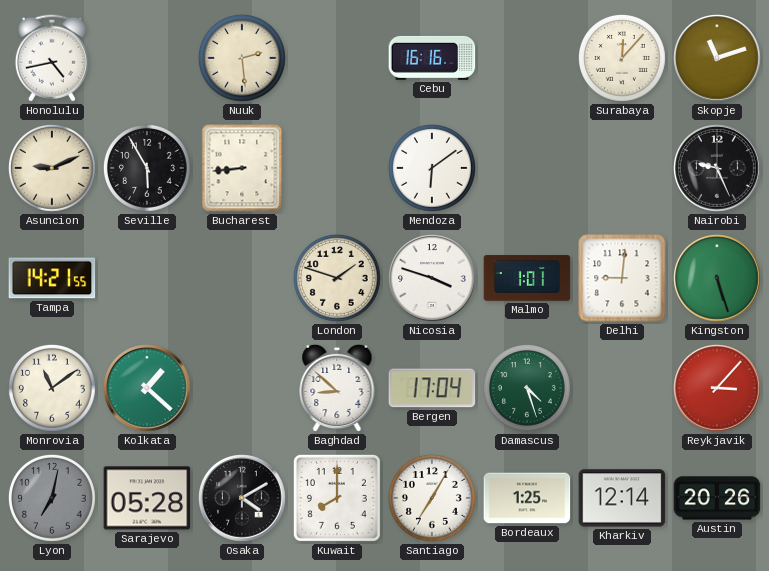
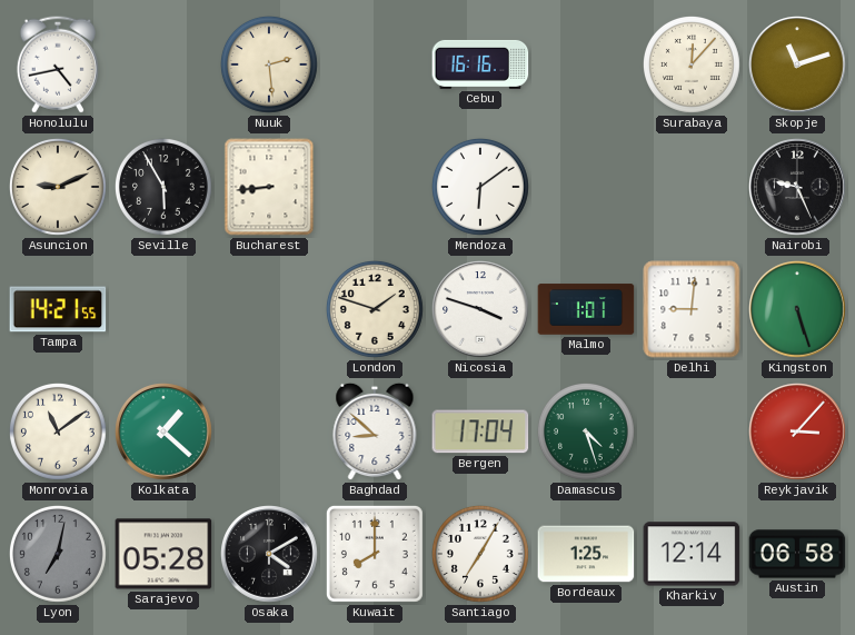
Austin: 20:26 -> 06:58
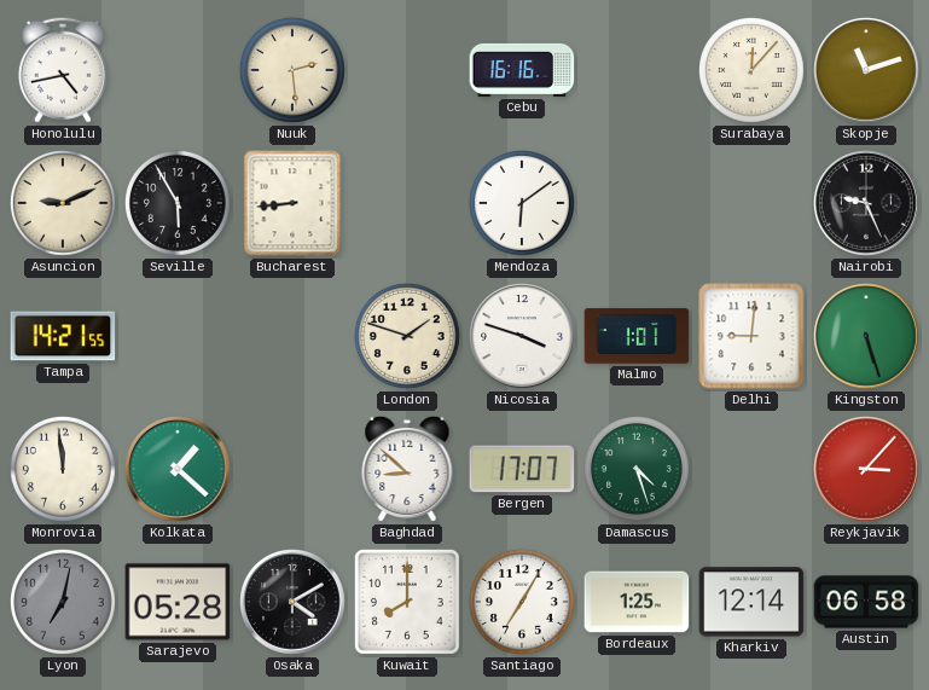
Monrovia: 11:09 -> 11:59
Bergen: 17:04 -> 17:07
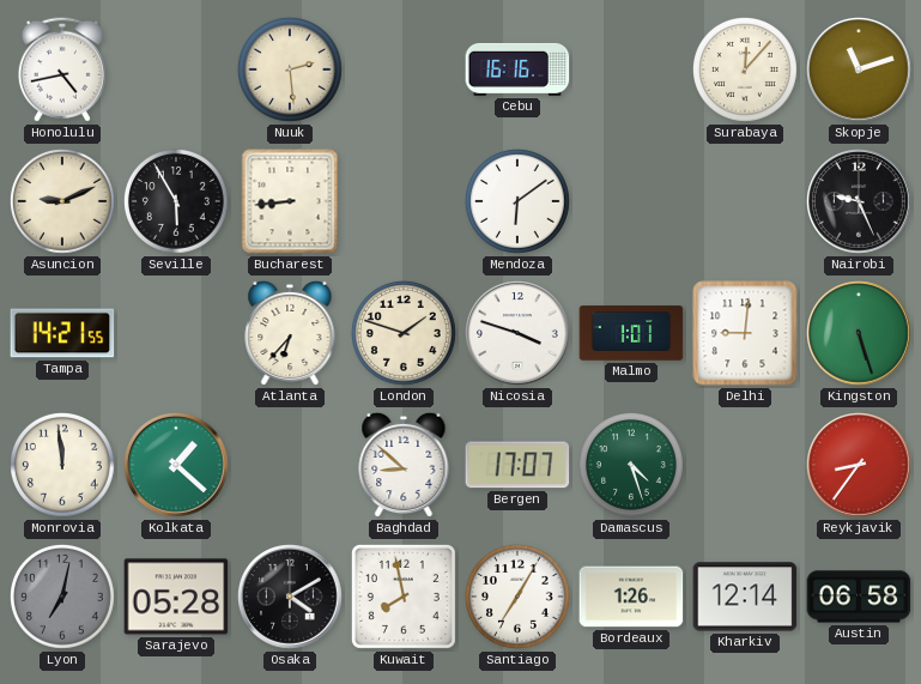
Atlanta: none -> 6:37
Reykjavik: 3:07 -> 8:36
Kuwait: 8:00 -> 7:58
Bordeaux: 1:25 -> 1:26
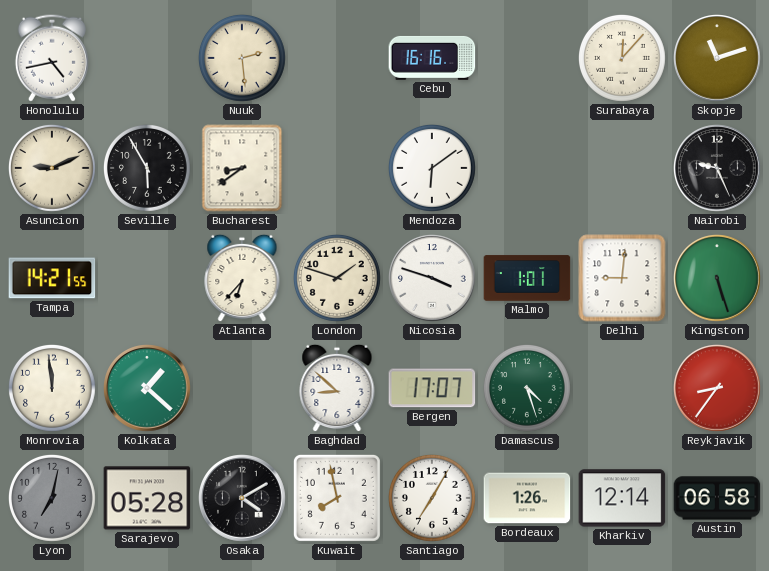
Bucharest: 8:44 -> 8:39
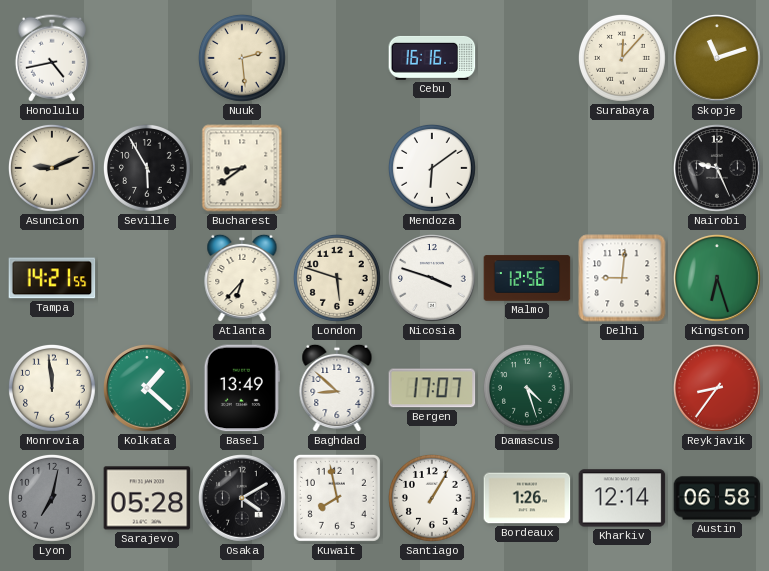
London: 1:48 -> 5:48
Malmo: 1:01 -> 12:56
Kingston: 5:27 -> 6:27
Basel: none -> 13:49
Santiago: 7:05 -> 1:05
